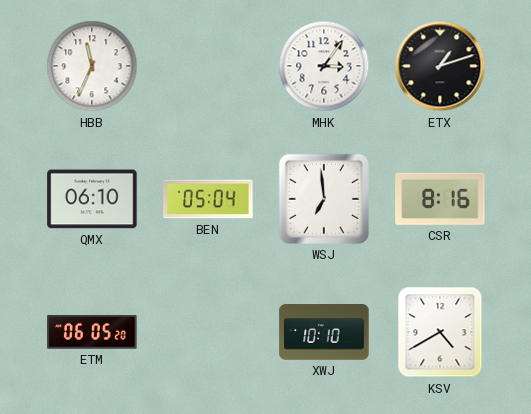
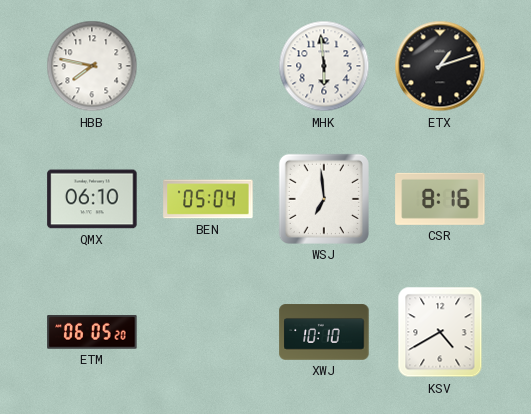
HBB: 11:34 -> 7:47
MHK: 3:06 -> 5:59
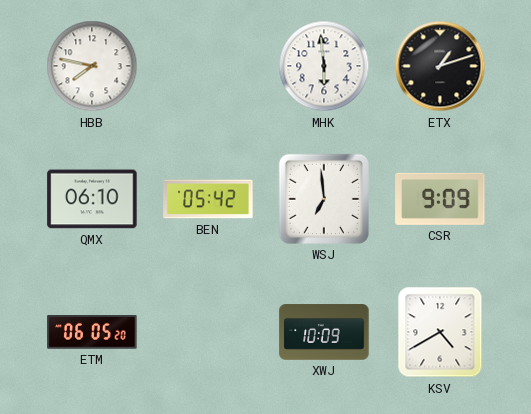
BEN: 05:04 -> 05:42
CSR: 8:16 -> 9:09
XWJ: 10:10 -> 10:09
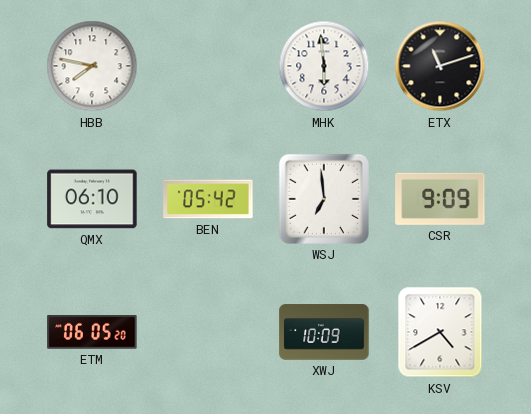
ETX: 1:12 -> 11:12
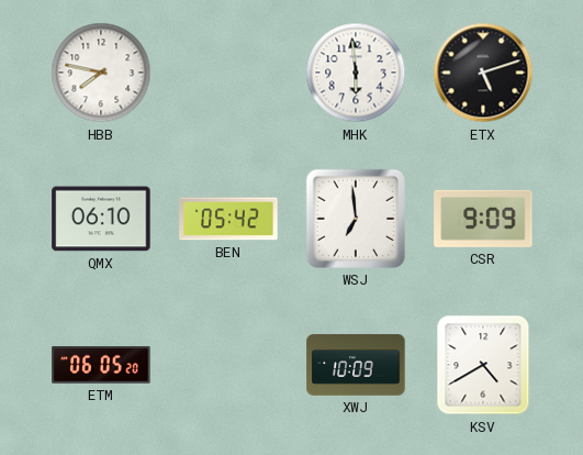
ETX: 11:12 -> 5:12
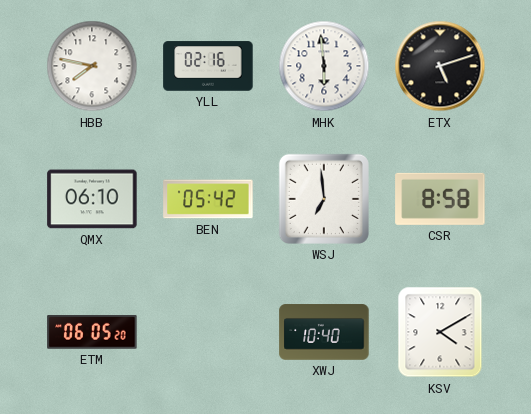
YLL: none -> 02:16
CSR: 9:09 -> 8:58
XWJ: 10:09 -> 10:40
KSV: 4:40 -> 4:10
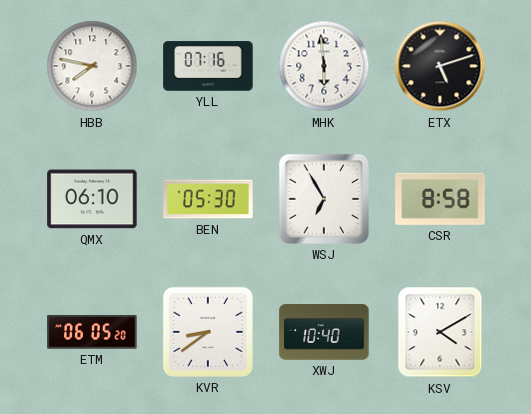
YLL: 02:16 -> 07:16
BEN: 05:42 -> 05:30
WSJ: 6:59 -> 6:55
KVR: none -> 8:39
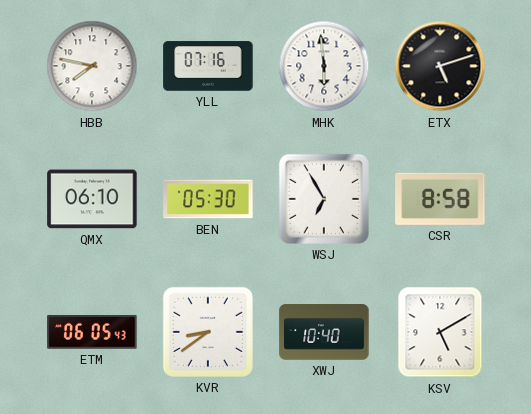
ETM: 06:05:20 -> 06:05:43
KSV: 4:10 -> 5:10
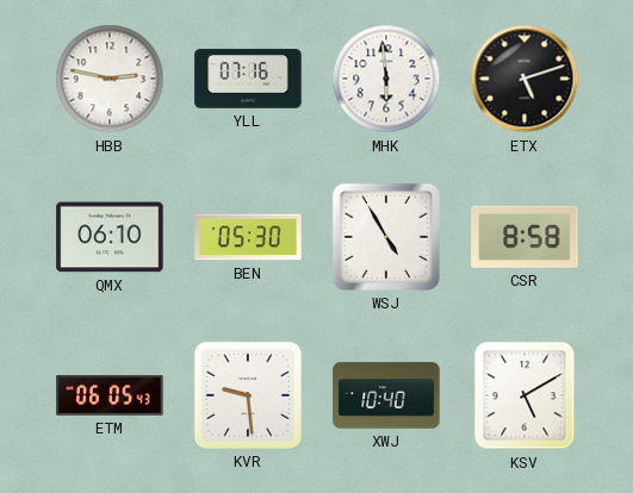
HBB: 7:47 -> 2:47
WSJ: 6:55 -> 4:55
KVR: 8:39 -> 9:29
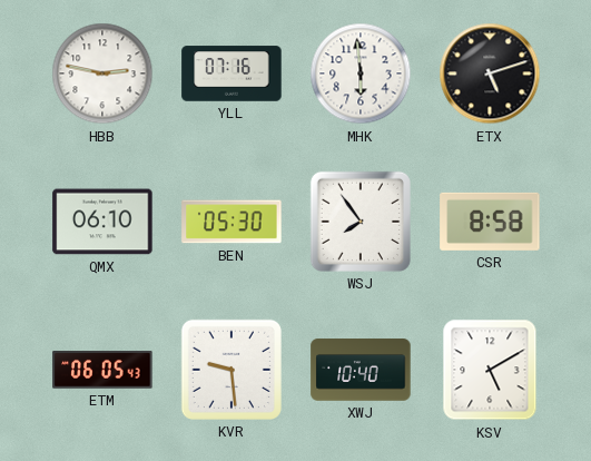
WSJ: 4:55 -> 7:54
